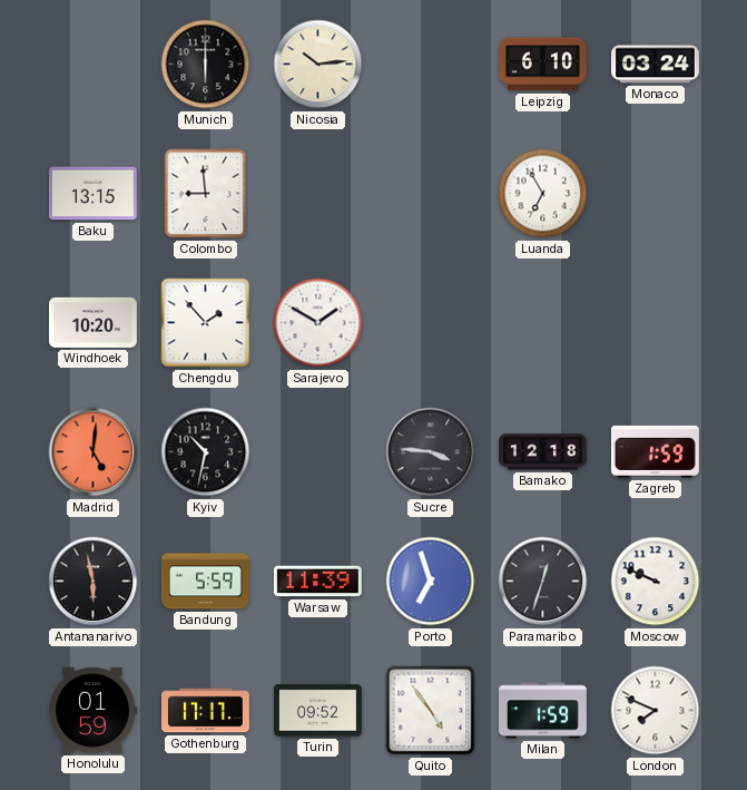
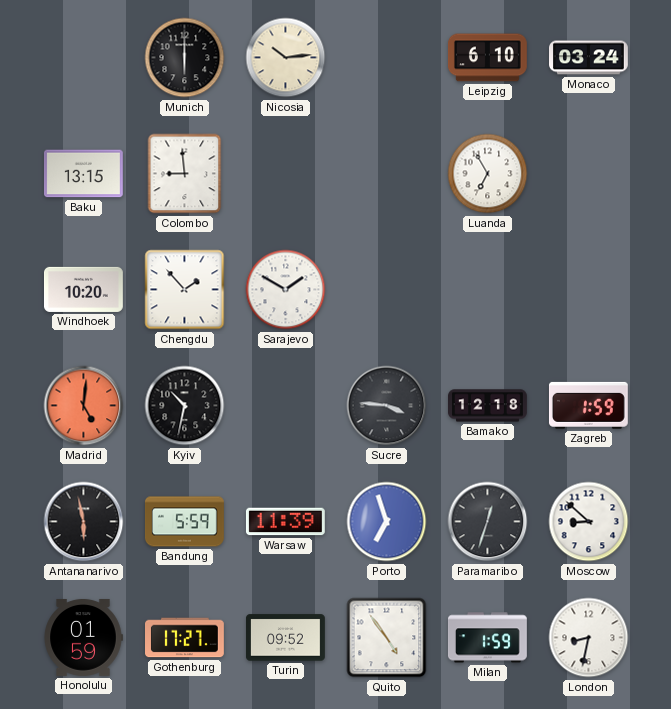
Moscow: 9:49 -> 8:52
Gothenburg: 17:17 -> 17:27
London: 7:49 -> 8:32
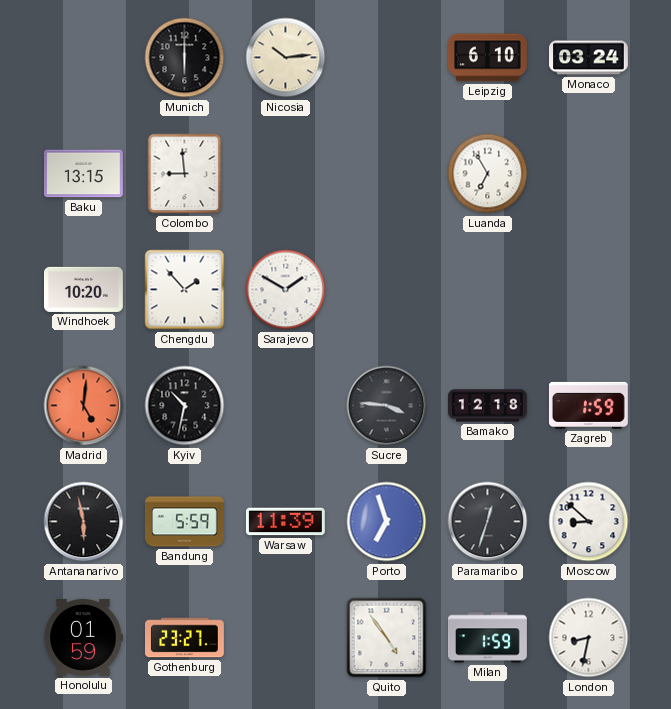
Gothenburg: 17:27 -> 23:27
Turin: 09:52 -> none
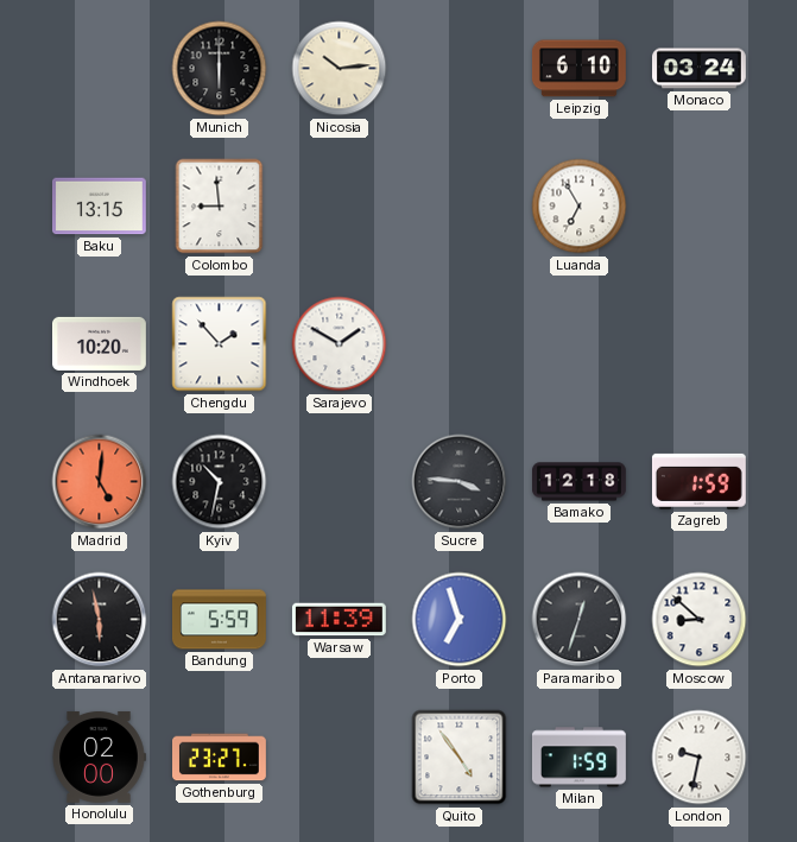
Honolulu: 01:59 -> 02:00
London: 8:32 -> 9:32
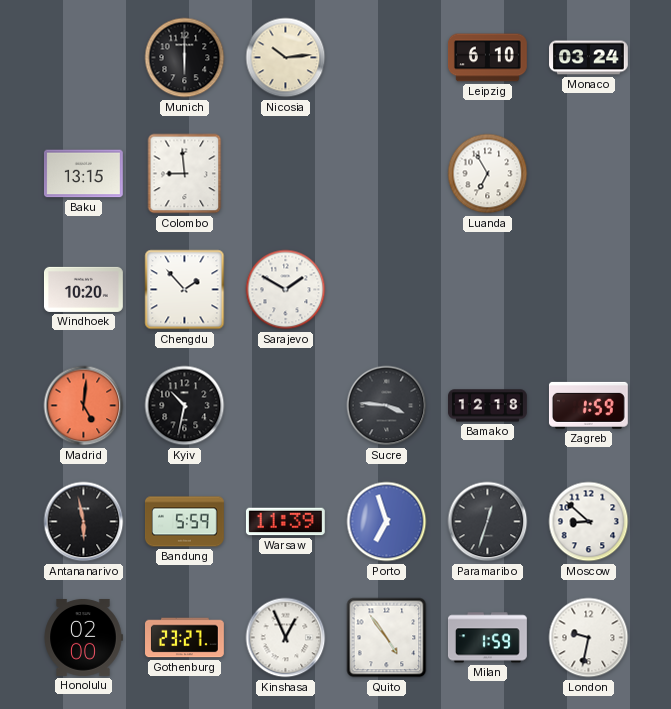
Kinshasa: none -> 12:56
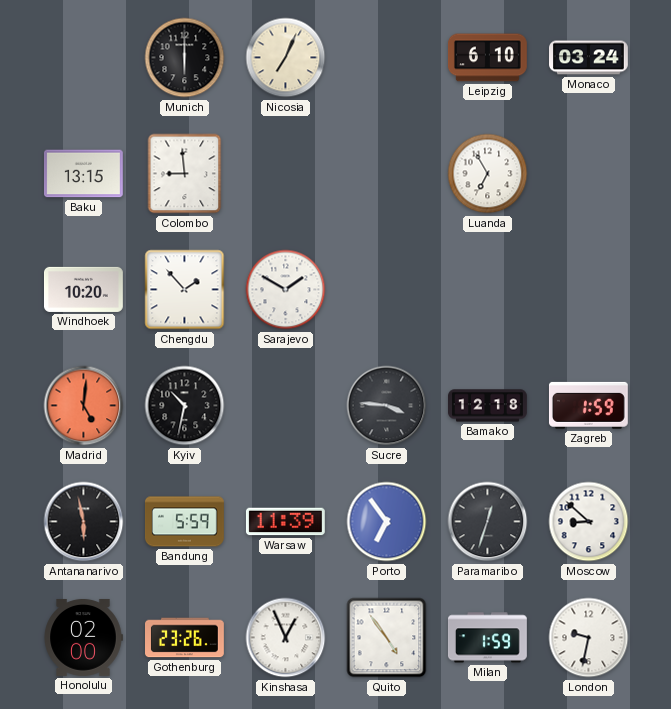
Nicosia: 10:14 -> 7:04
Porto: 6:57 -> 6:54
Gothenburg: 23:27 -> 23:26
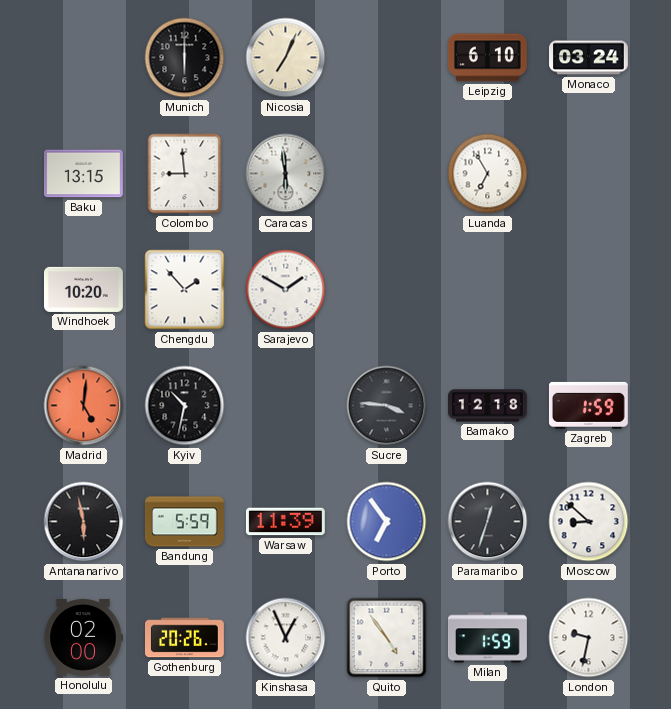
Caracas: none -> 5:59
Gothenburg: 23:26 -> 20:26
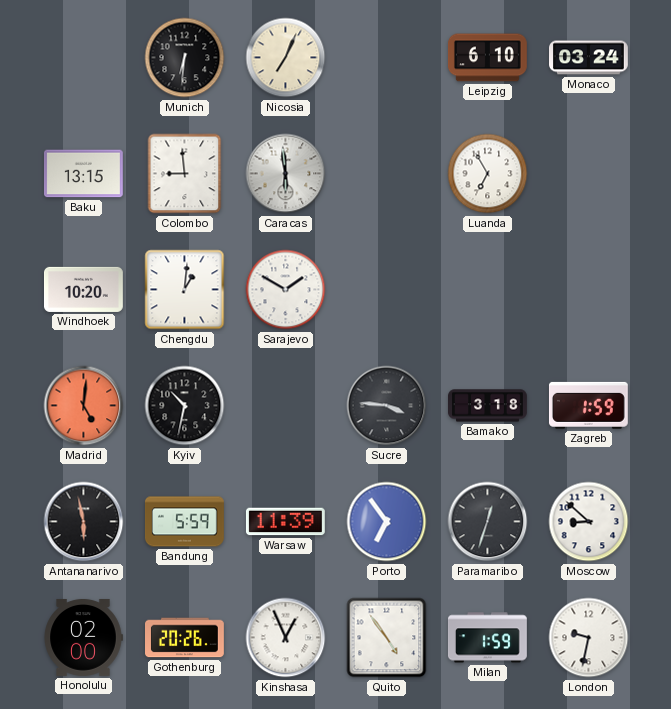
Munich: 6:00 -> 6:31
Chengdu: 1:53 -> 1:01
Bamako: 12:18 -> 3:18
